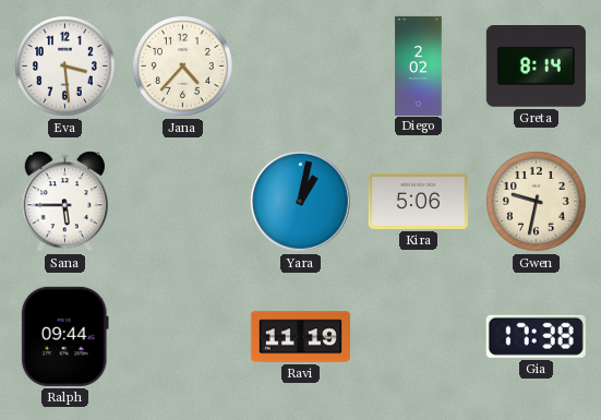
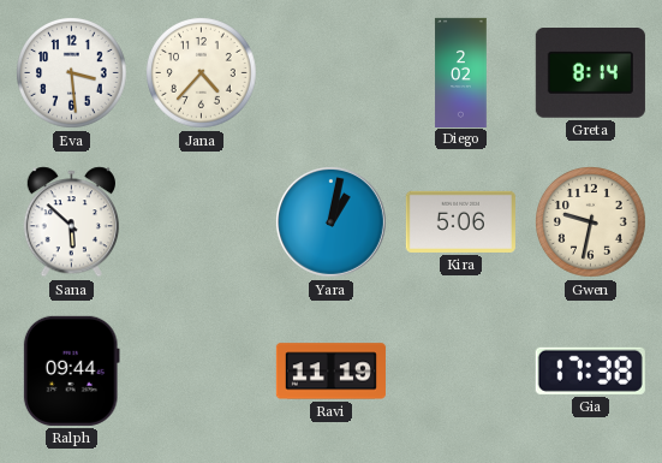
Sana: 5:45 -> 5:52
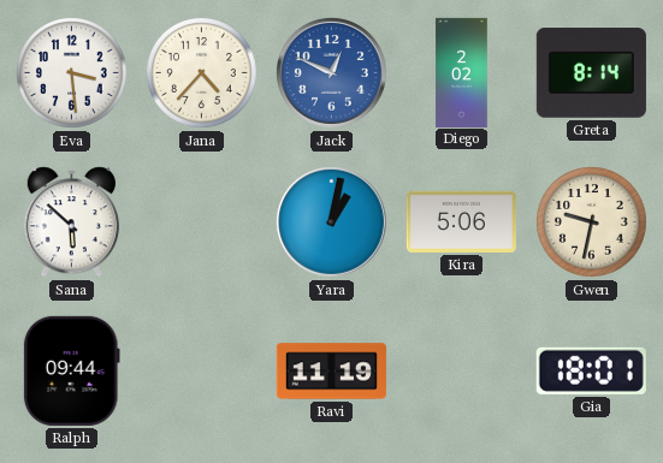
Jack: none -> 12:49
Gia: 17:38 -> 18:01
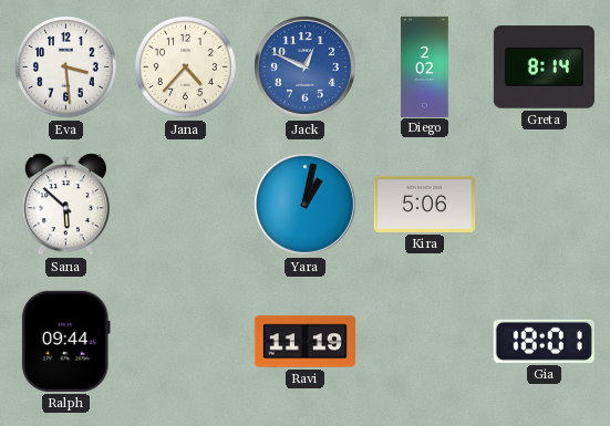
Gwen: 9:32 -> none
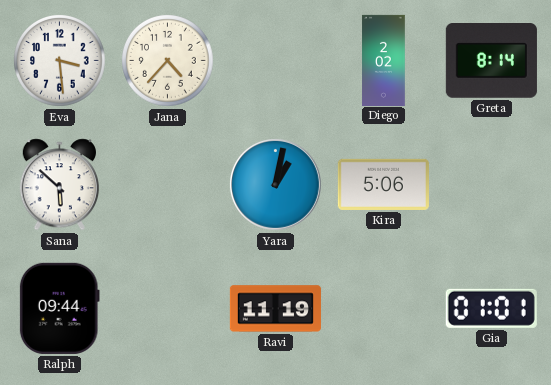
Jack: 12:49 -> none
Gia: 18:01 -> 01:01
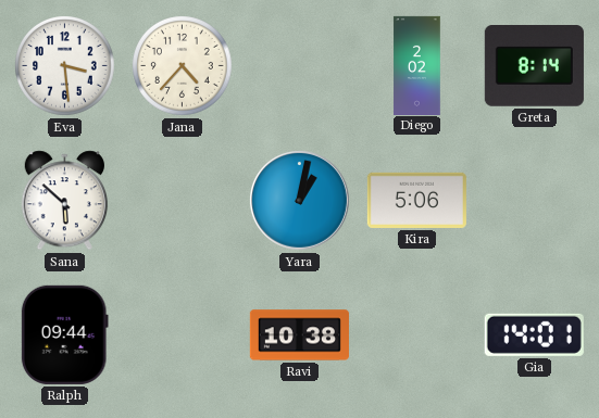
Ravi: 11:19 -> 10:38
Gia: 01:01 -> 14:01
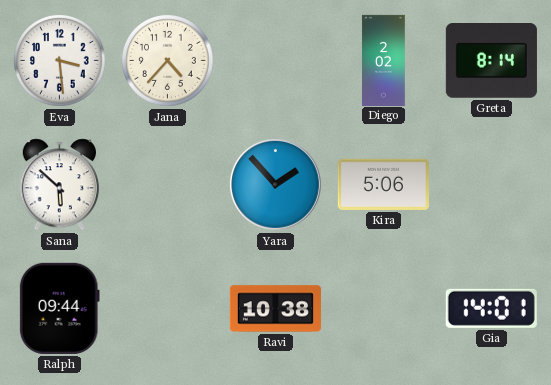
Yara: 1:02 -> 1:53
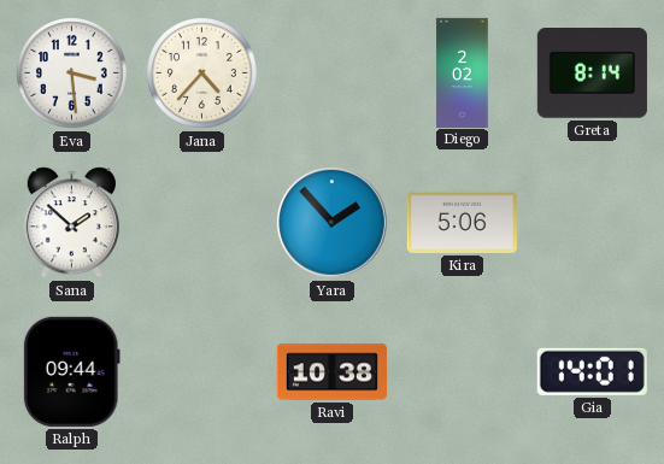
Sana: 5:52 -> 1:52
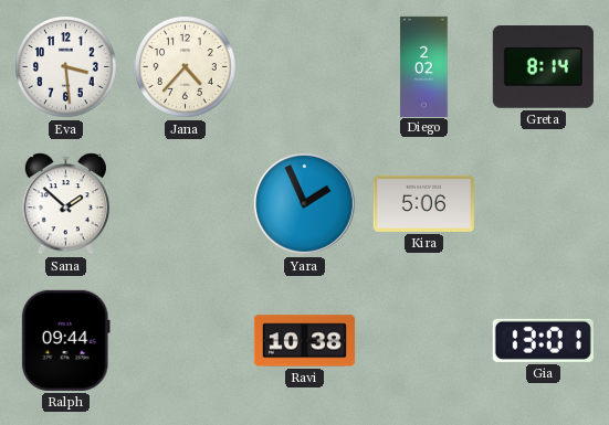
Yara: 1:53 -> 1:56
Gia: 14:01 -> 13:01
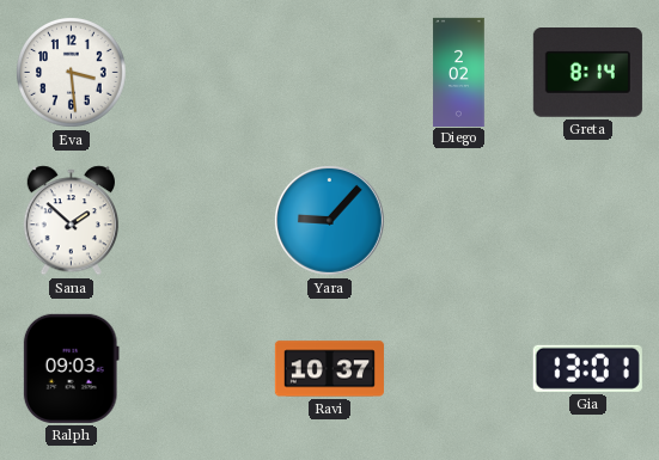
Jana: 4:37 -> none
Yara: 1:56 -> 9:07
Kira: 5:06 -> none
Ralph: 09:44 -> 09:03
Ravi: 10:38 -> 10:37
